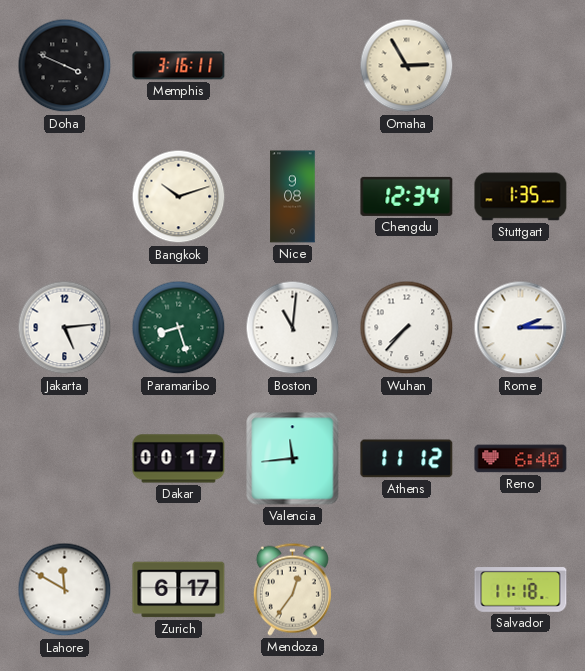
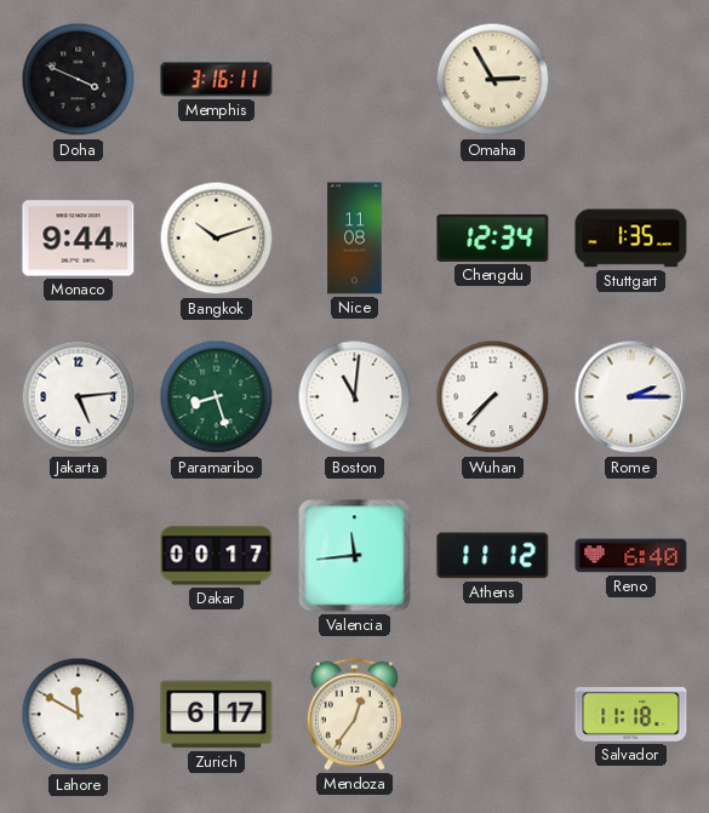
Monaco: none -> 9:44
Nice: 9:08 -> 11:08
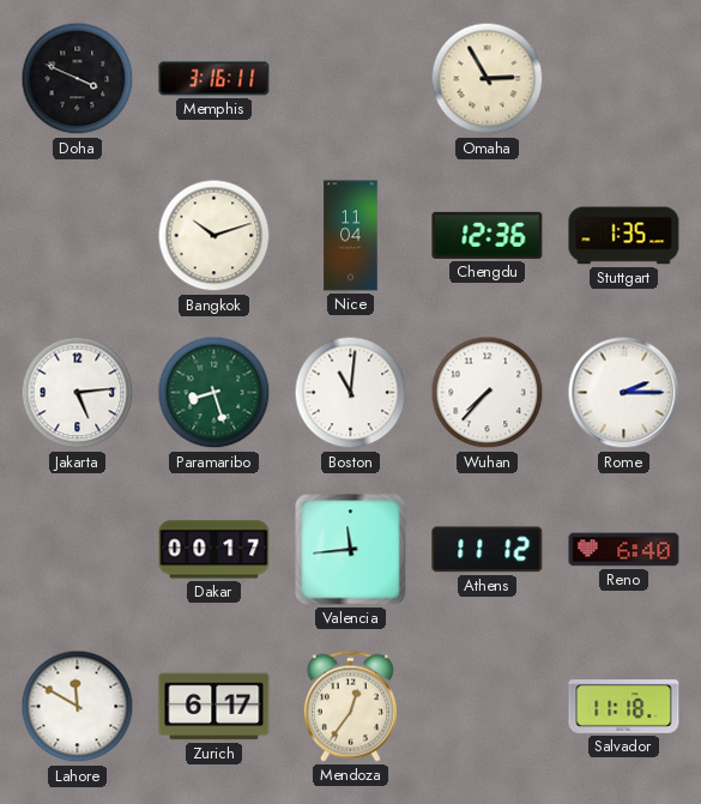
Monaco: 9:44 -> none
Nice: 11:08 -> 11:04
Chengdu: 12:34 -> 12:36
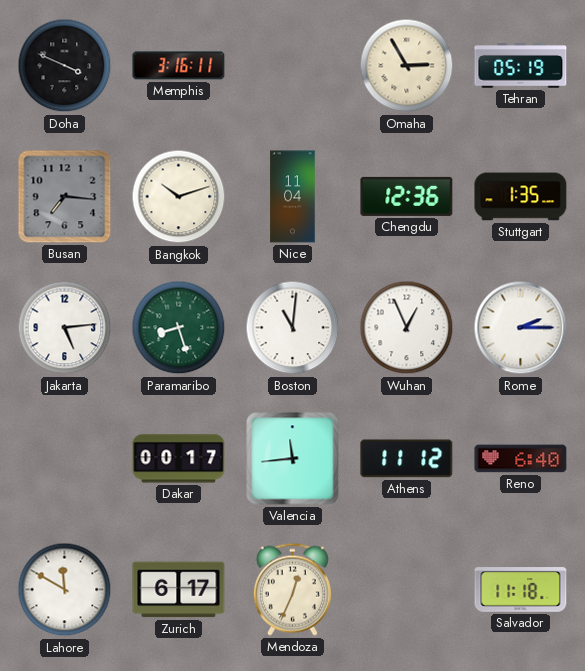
Tehran: none -> 05:19
Busan: none -> 7:16
Wuhan: 7:37 -> 12:56
Mendoza: 12:36 -> 12:34
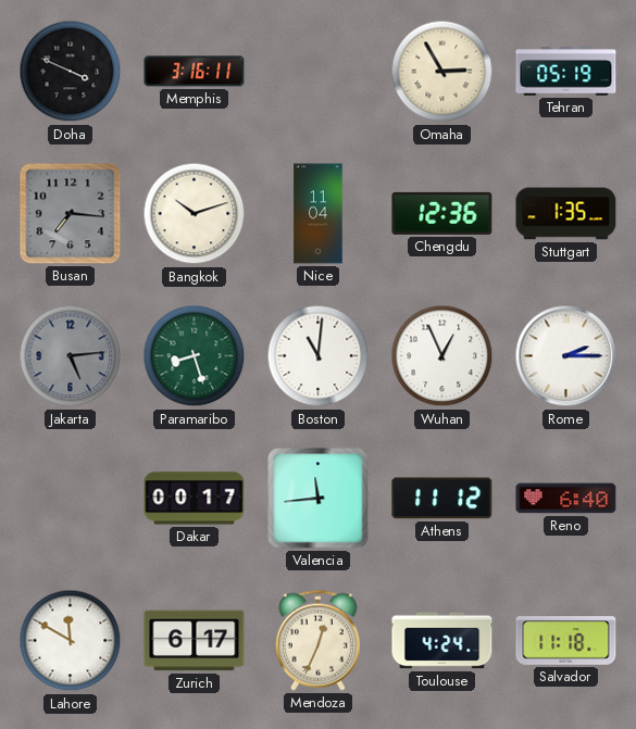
Jakarta dial: white -> grey
Toulouse: none -> 4:24
